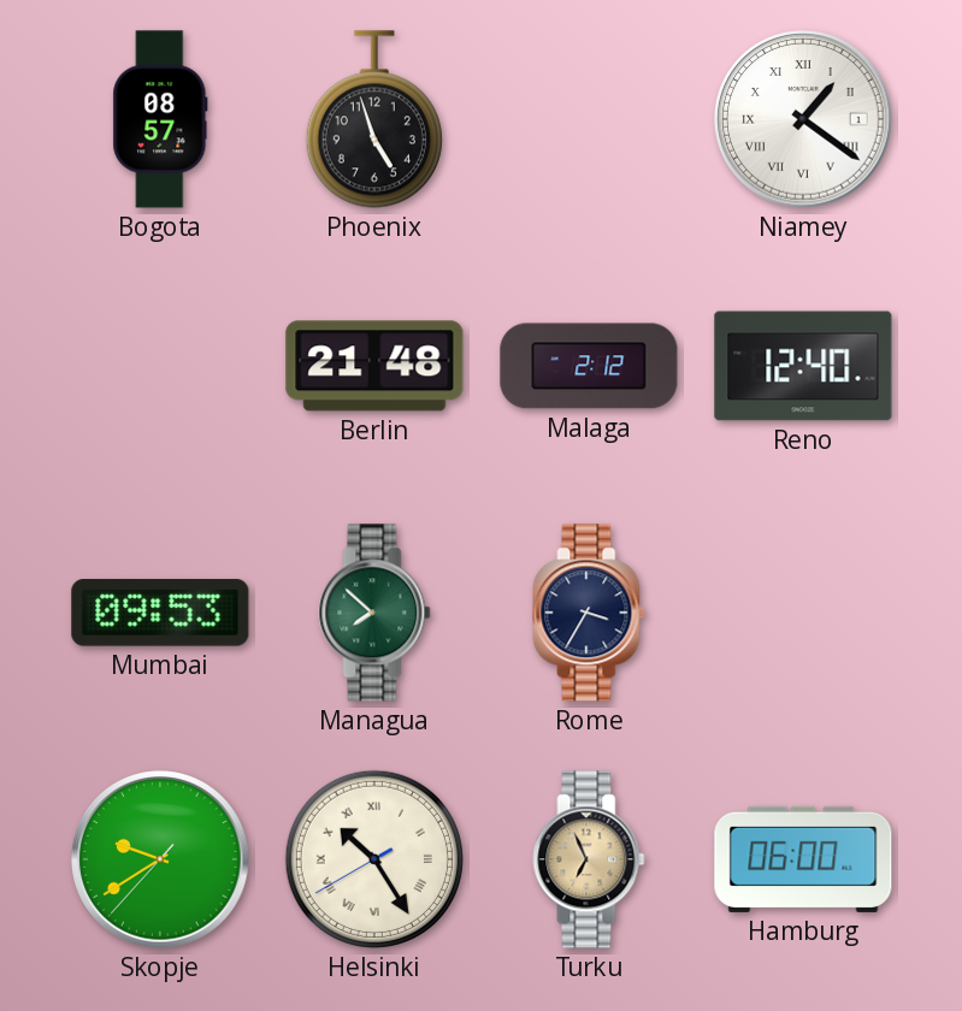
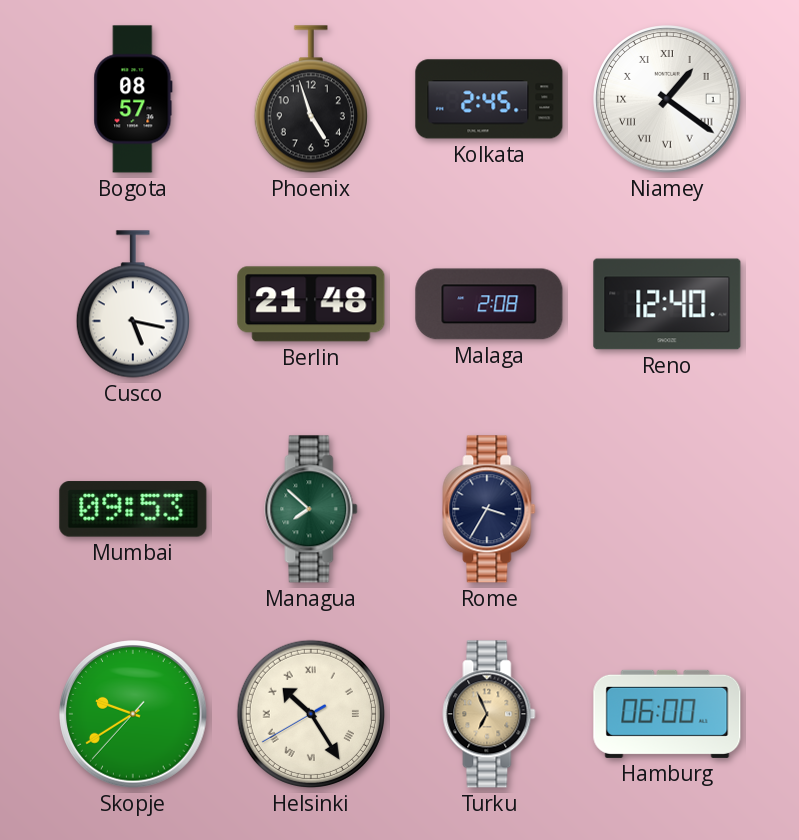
Kolkata: none -> 2:45
Cusco: none -> 5:17
Malaga: 2:12 -> 2:08
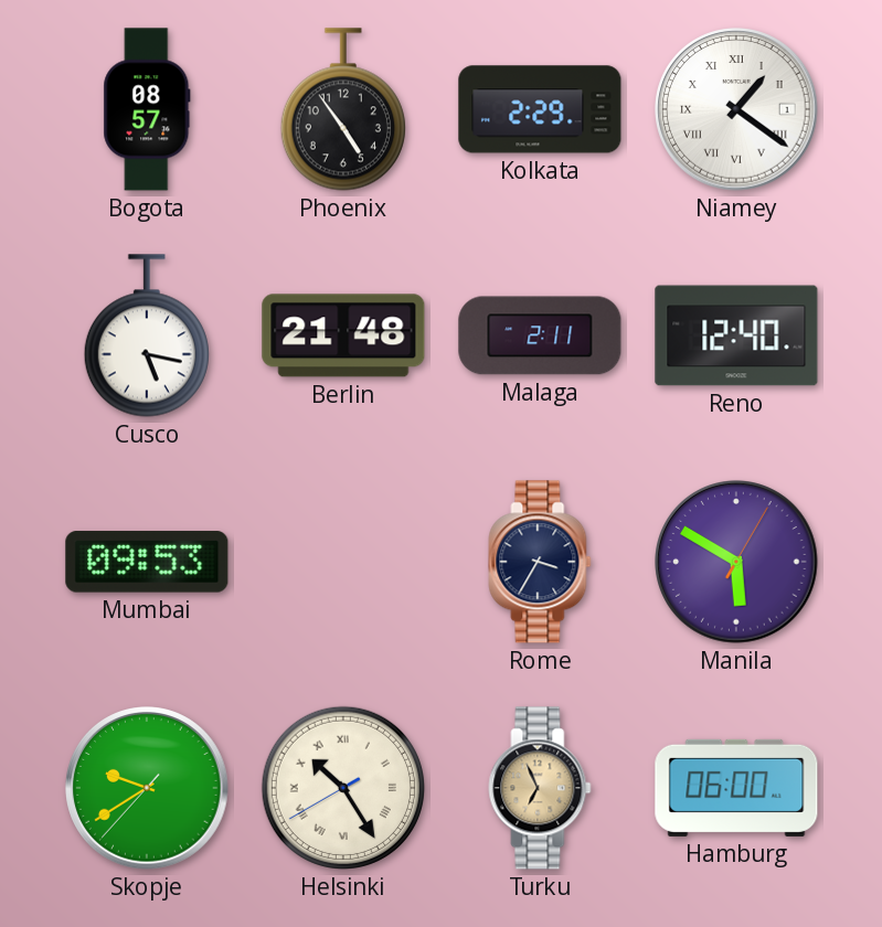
Phoenix: 4:57 -> 4:54
Kolkata: 2:45 -> 2:29
Malaga: 2:08 -> 2:11
Managua: 7:52 -> none
Manila: none -> 5:50
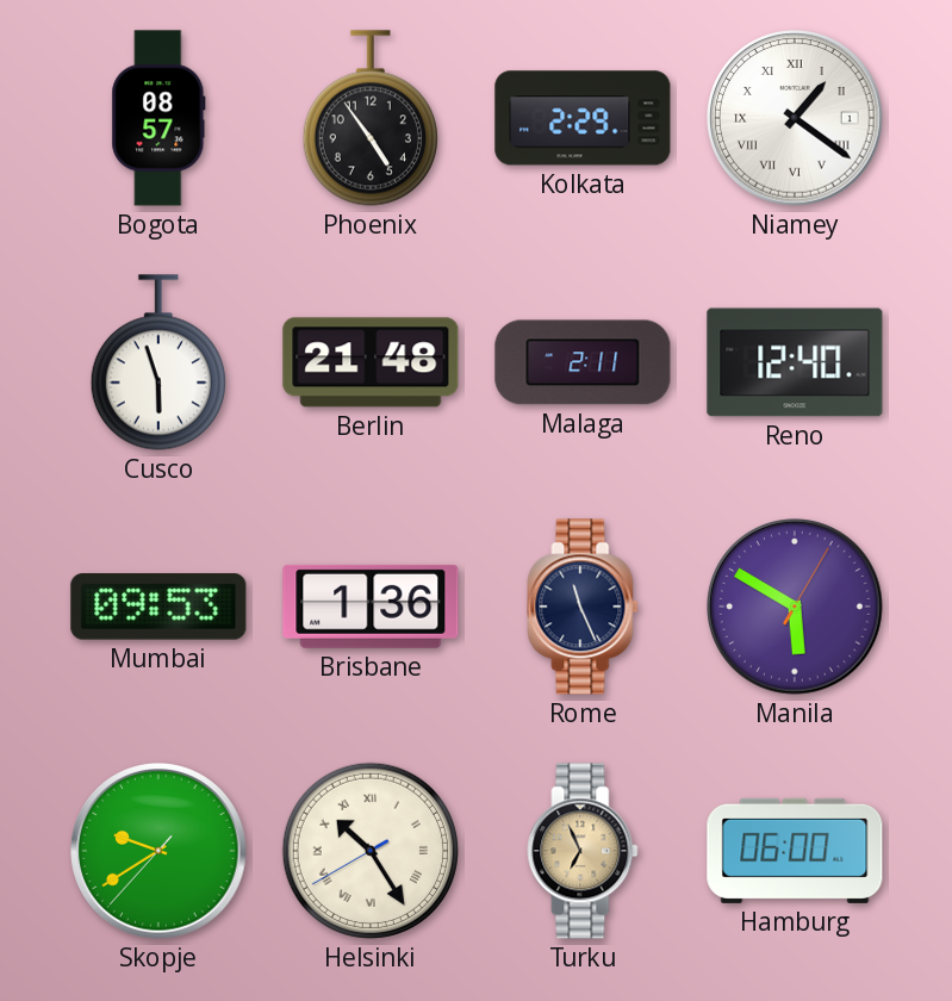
Cusco: 5:17 -> 5:57
Brisbane: none -> 1:36
Rome: 3:35 -> 11:26
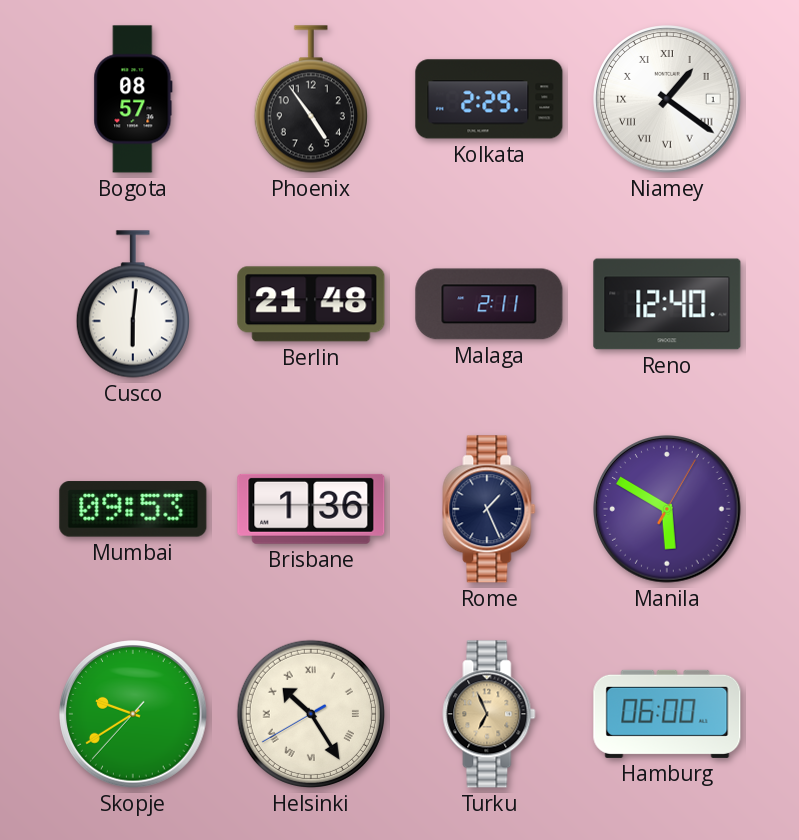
Cusco: 5:57 -> 6:01
Rome: 11:26 -> 1:26
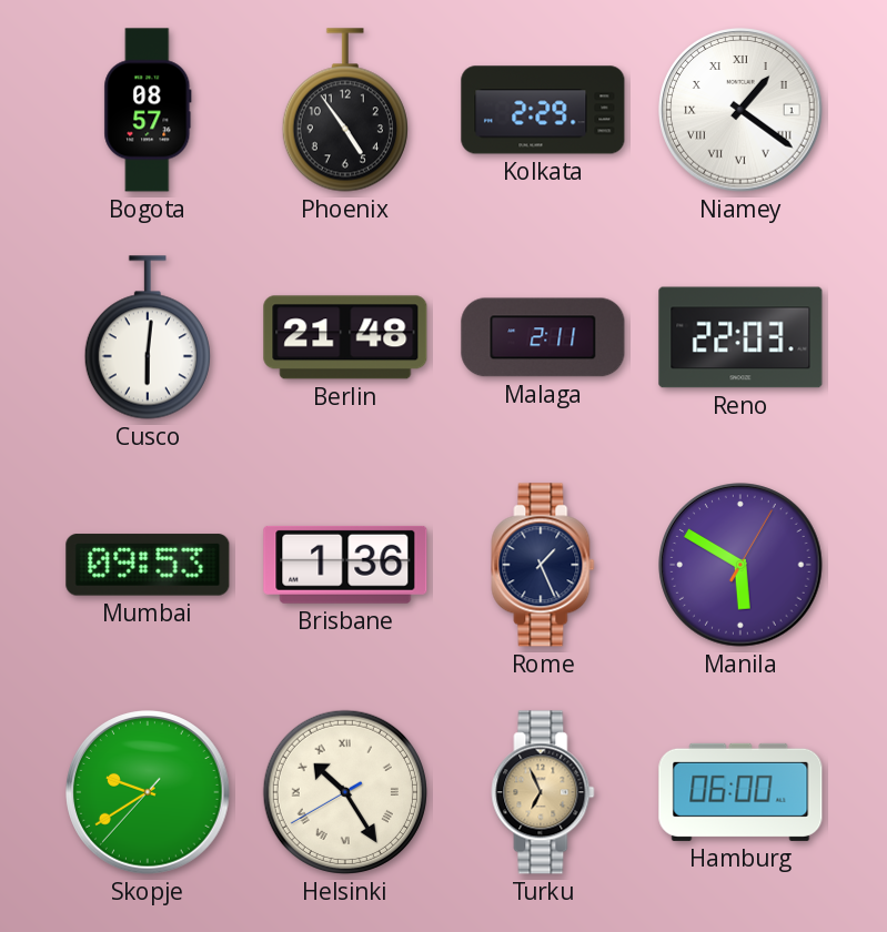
Reno: 12:40 -> 22:03
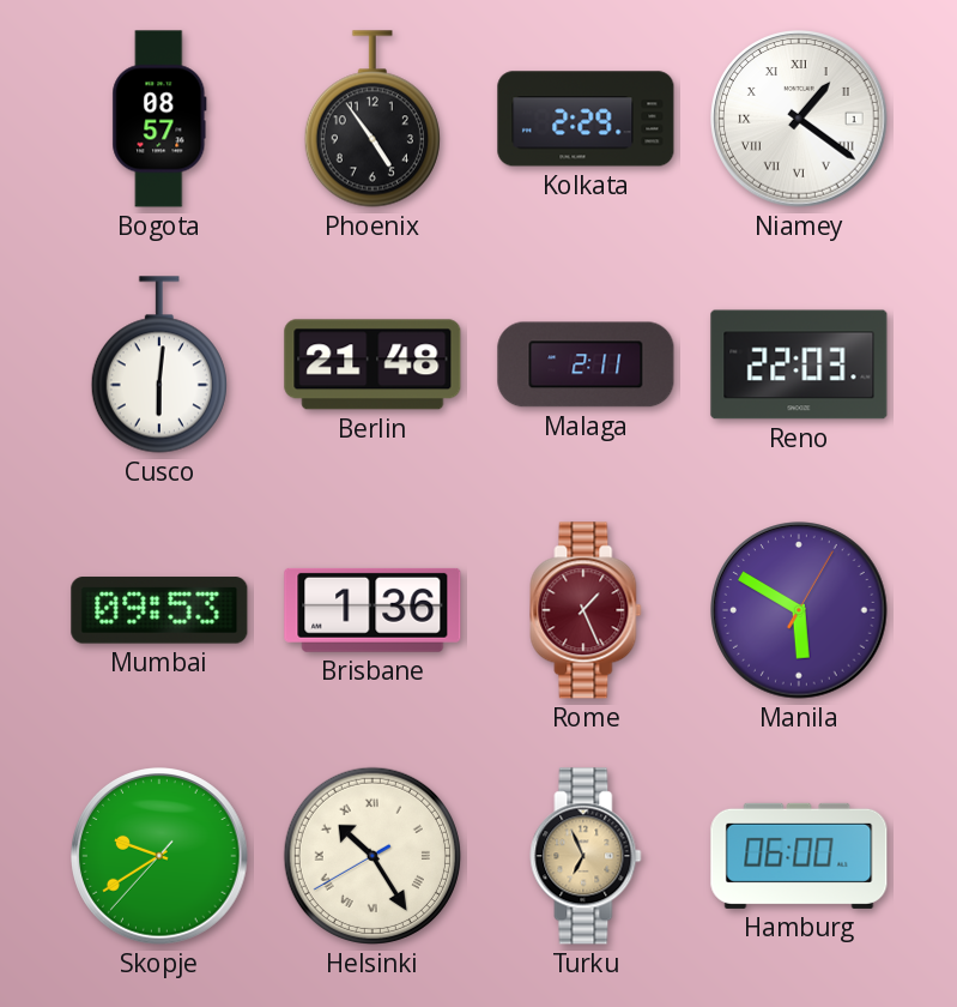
Rome dial: navy -> burgundy
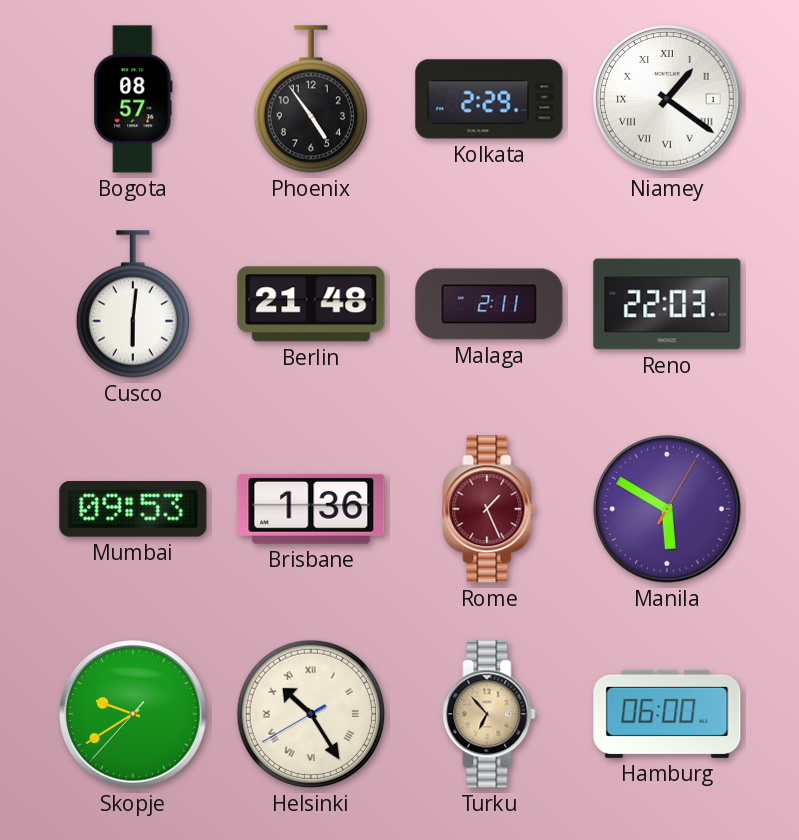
Turku: 6:56 -> 6:53
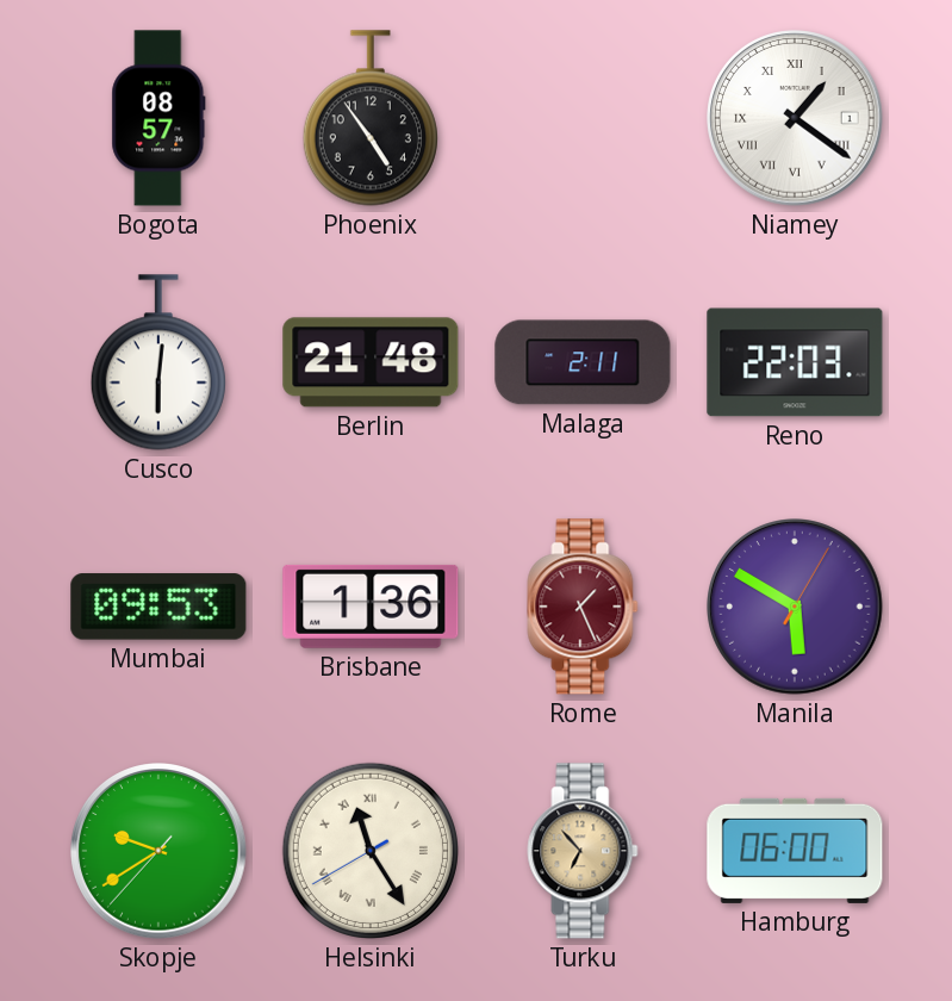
Kolkata: 2:29 -> none
Helsinki: 10:24 -> 11:24
